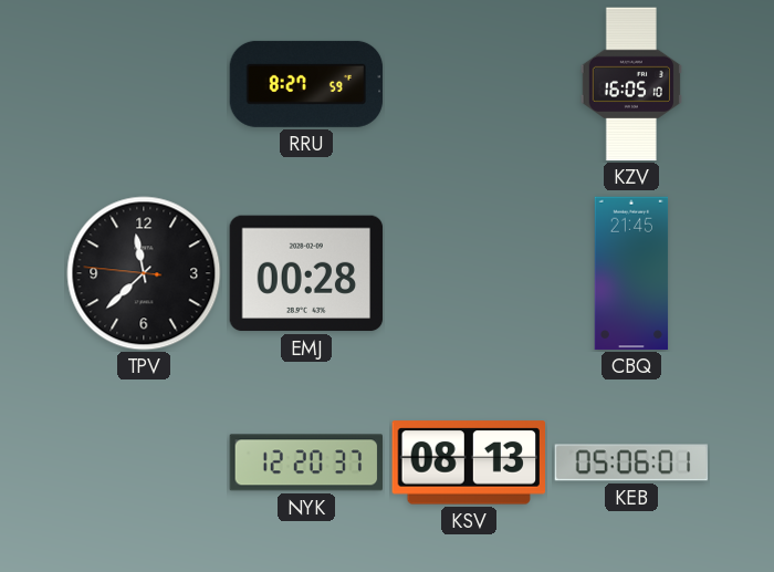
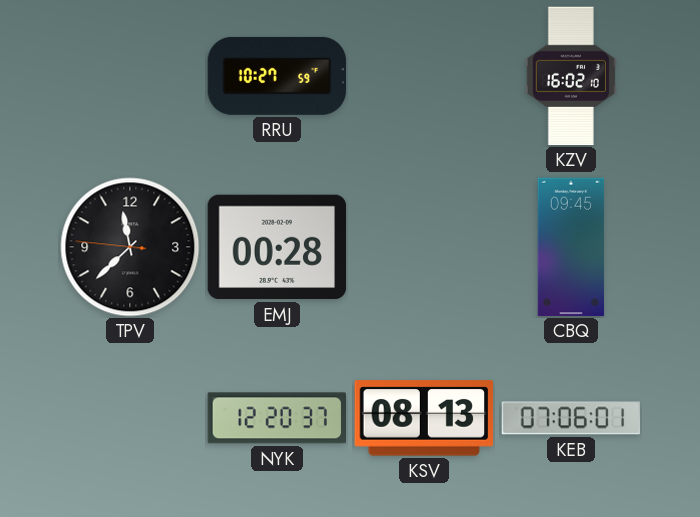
RRU: 8:27 -> 10:27
KZV: 16:05 -> 16:02
CBQ: 21:45 -> 09:45
KEB: 05:06 -> 07:06
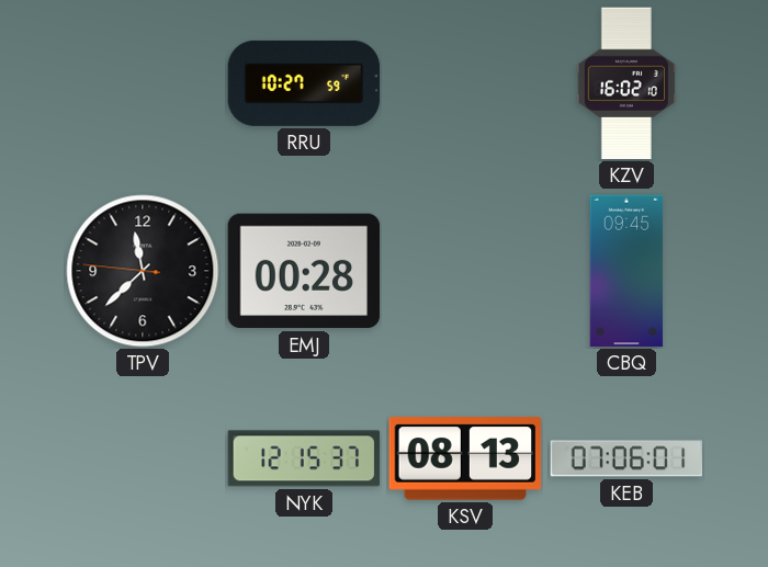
NYK: 12:20 -> 12:15
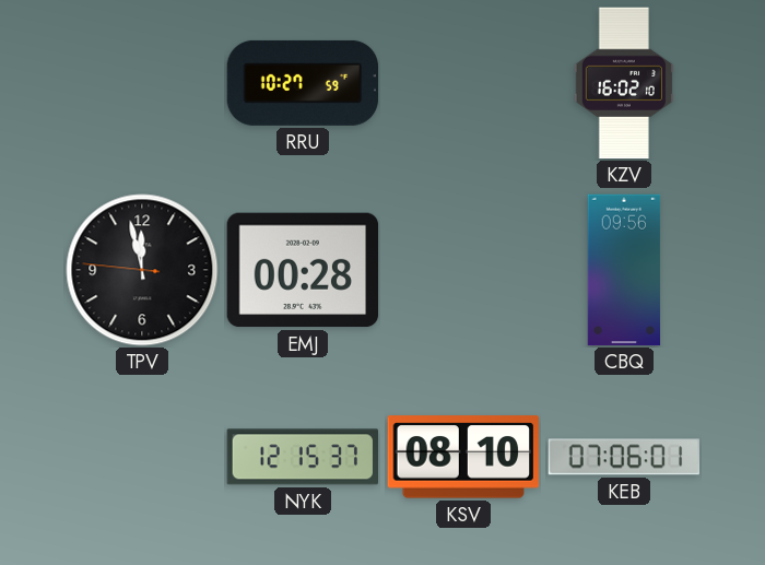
TPV: 11:37 -> 11:57
CBQ: 09:45 -> 09:56
KSV: 08:13 -> 08:10
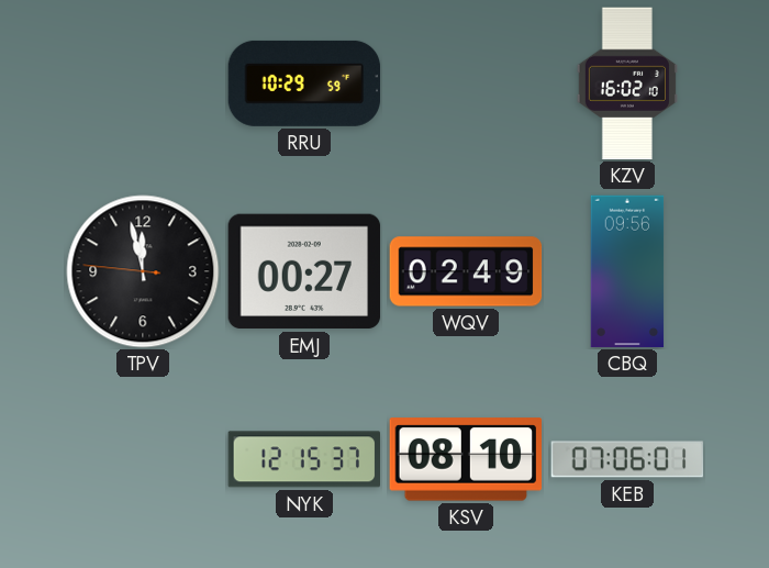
RRU: 10:27 -> 10:29
EMJ: 00:28 -> 00:27
WQV: none -> 02:49
